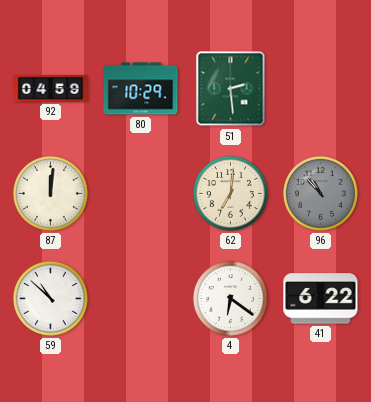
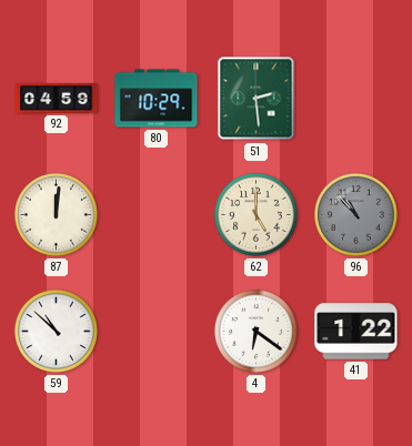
62: 7:01 -> 5:00
41: 6:22 -> 1:22
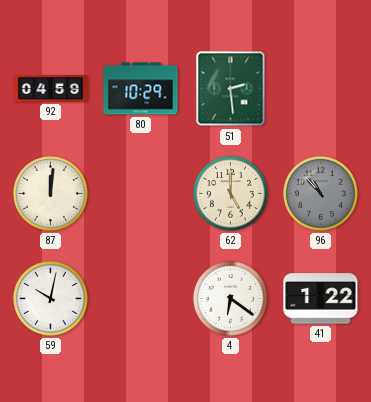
59: 10:52 -> 10:02
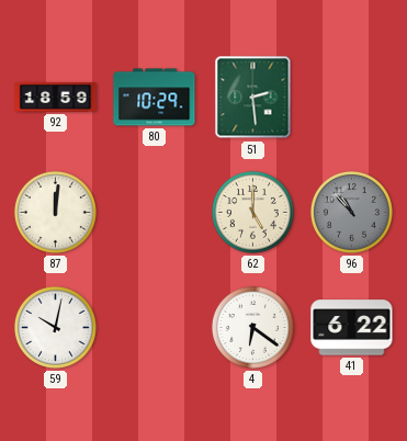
92: 04:59 -> 18:59
41: 1:22 -> 6:22
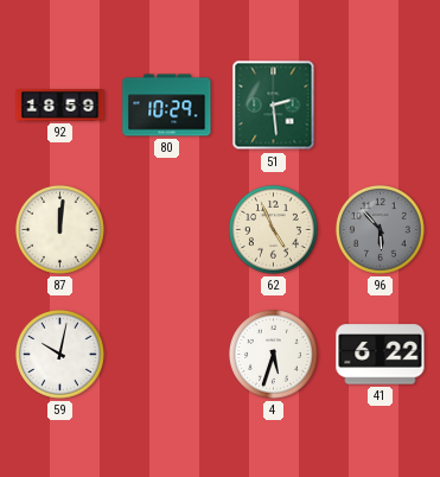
62: 5:00 -> 4:56
96: 10:53 -> 5:53
4: 6:21 -> 5:33
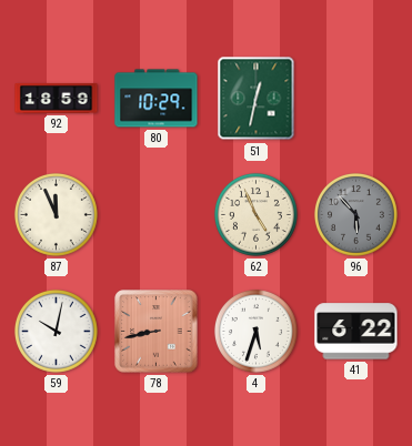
51: 2:29 -> 12:32
87: 12:01 -> 11:56
78: none -> 8:43
